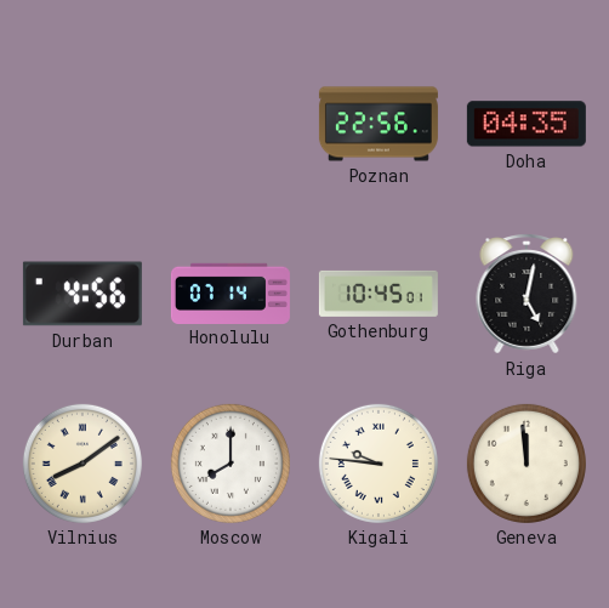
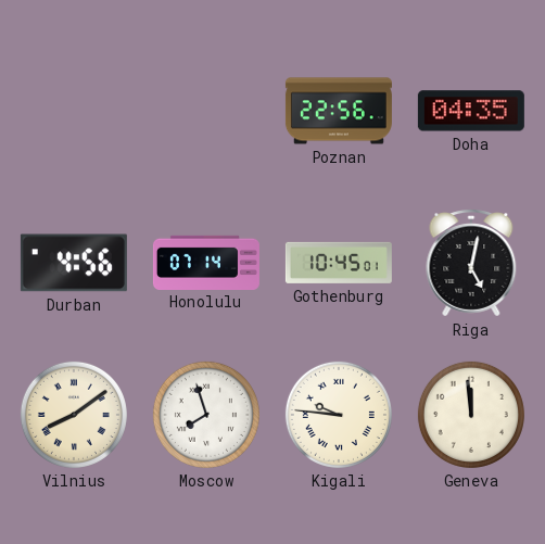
Moscow: 8:00 -> 7:57
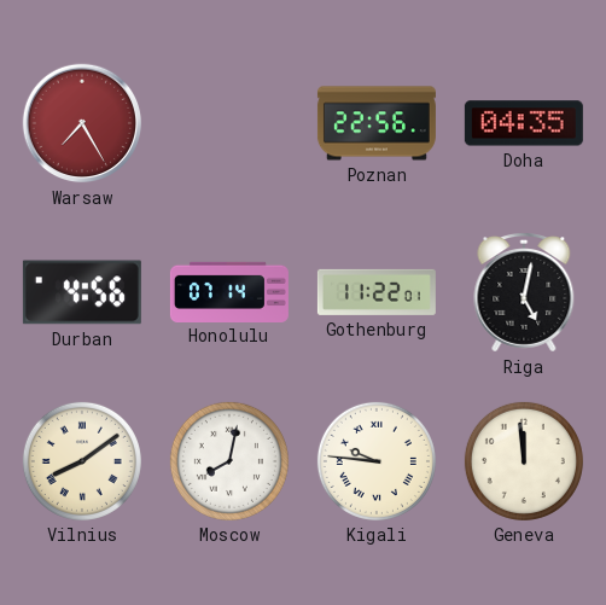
Warsaw: none -> 7:25
Gothenburg: 10:45 -> 11:22
Moscow: 7:57 -> 8:02
